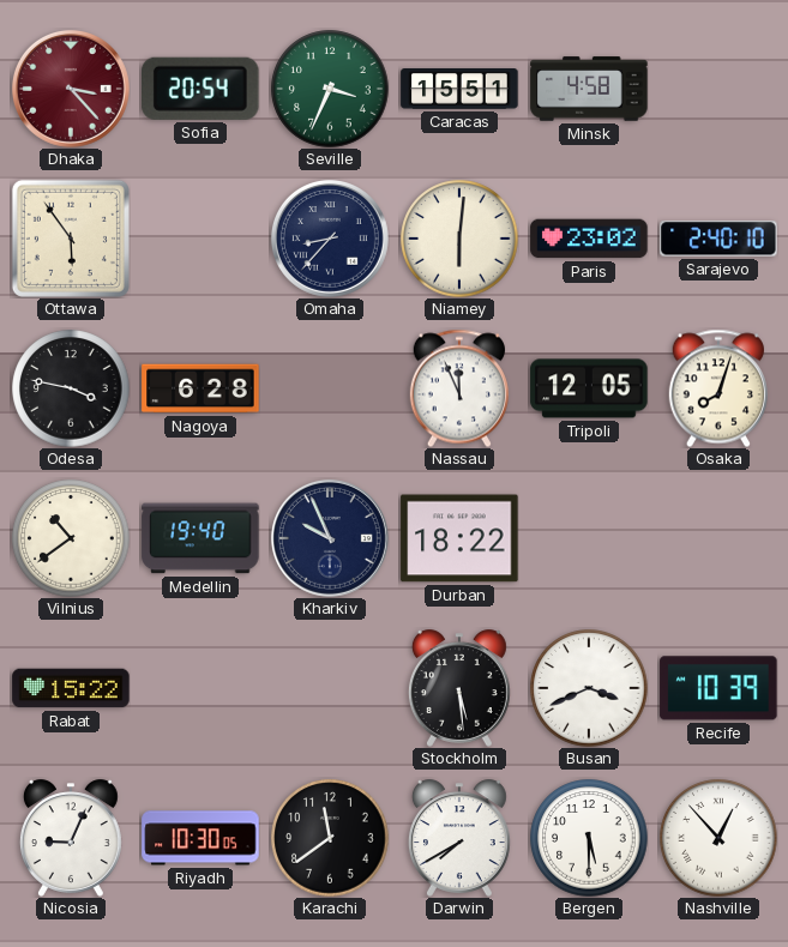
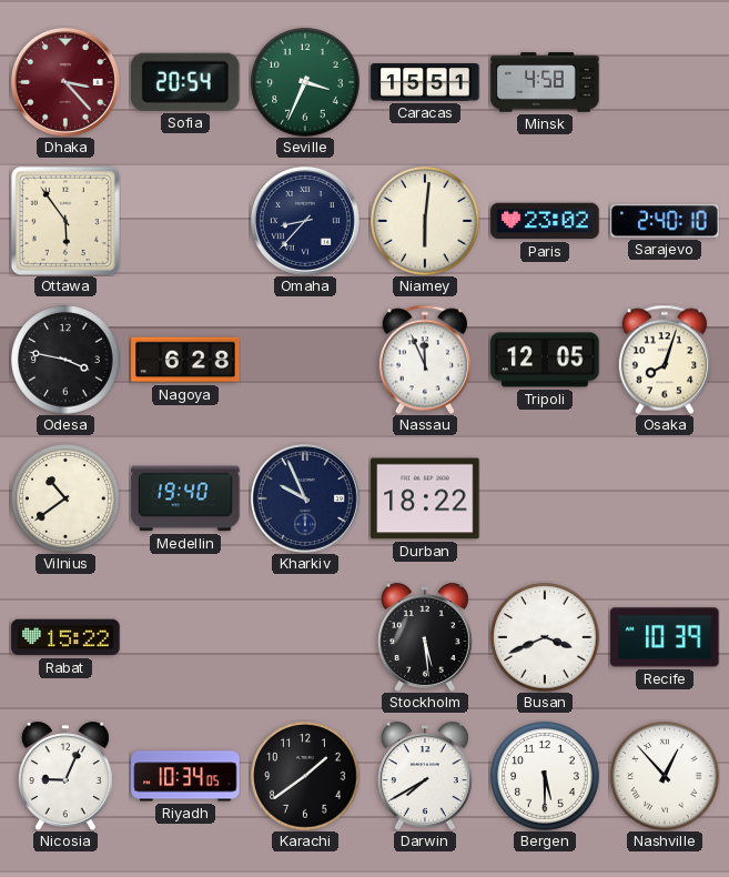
Riyadh: 10:30 -> 10:34
Karachi: 11:39 -> 1:39
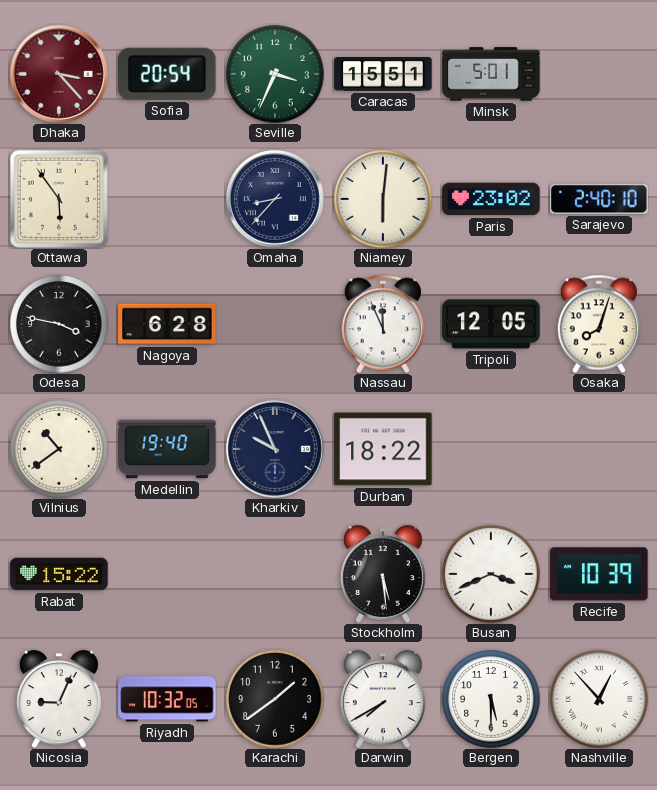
Minsk: 4:58 -> 5:01
Riyadh: 10:34 -> 10:32
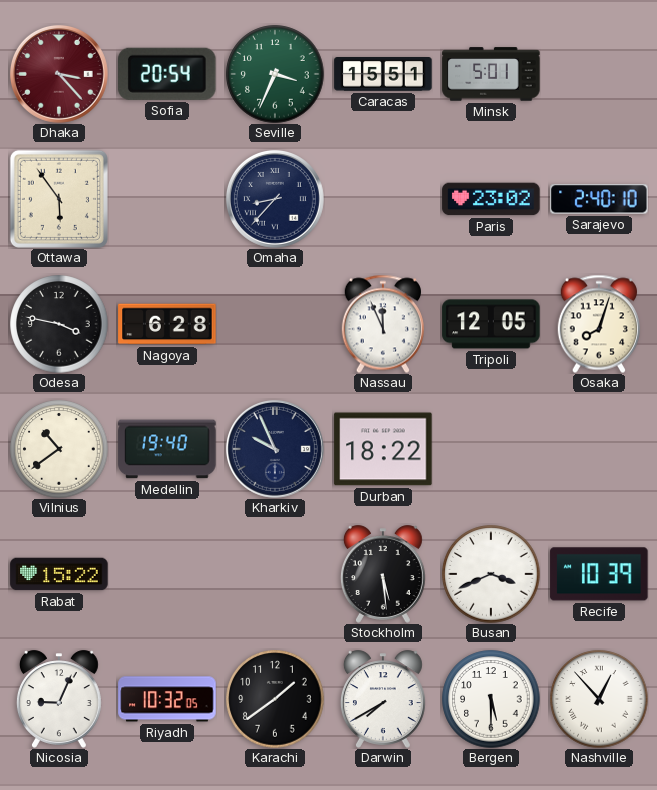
Niamey: 6:01 -> none
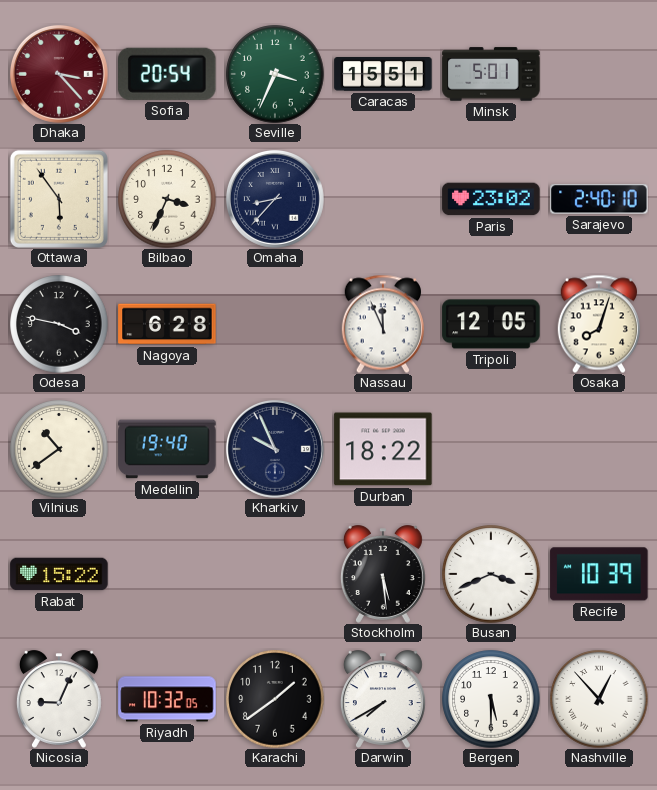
Bilbao: none -> 3:34
